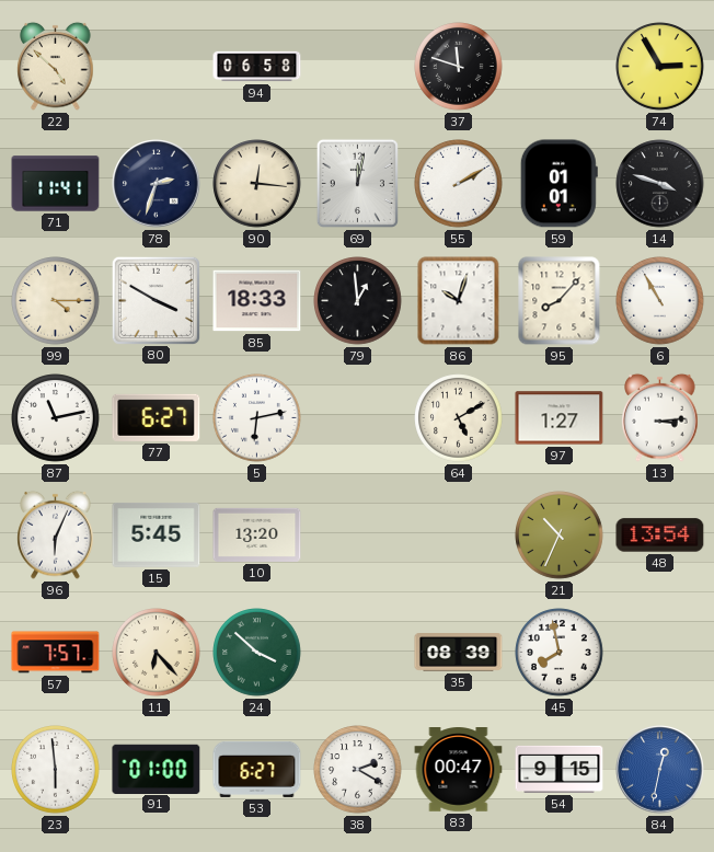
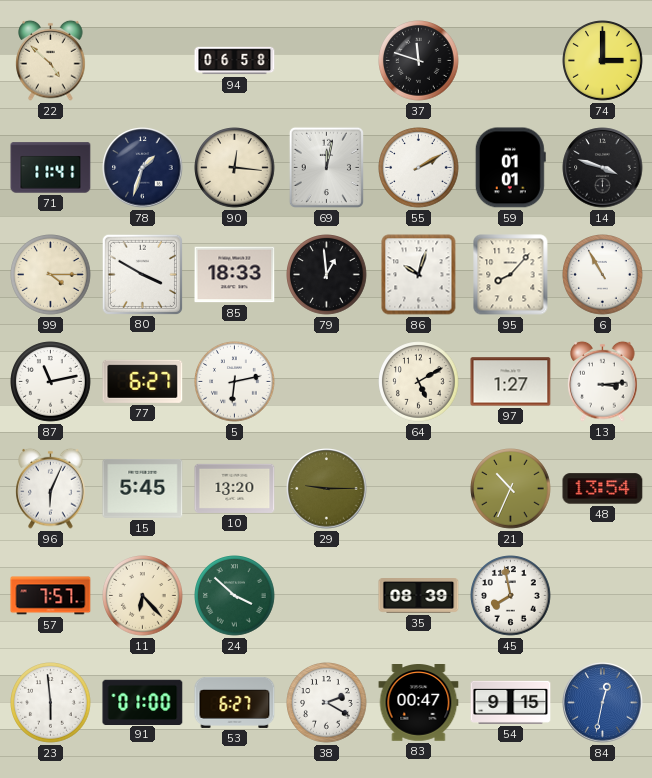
74: 2:55 -> 3:00
78: 2:33 -> 1:33
29: none -> 9:15
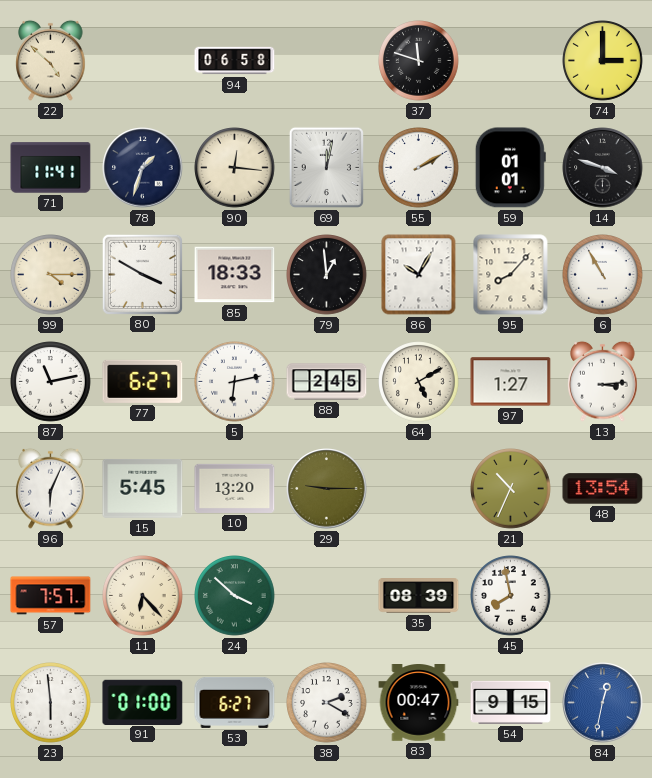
86: 10:03 -> 10:05
88: none -> 2:45
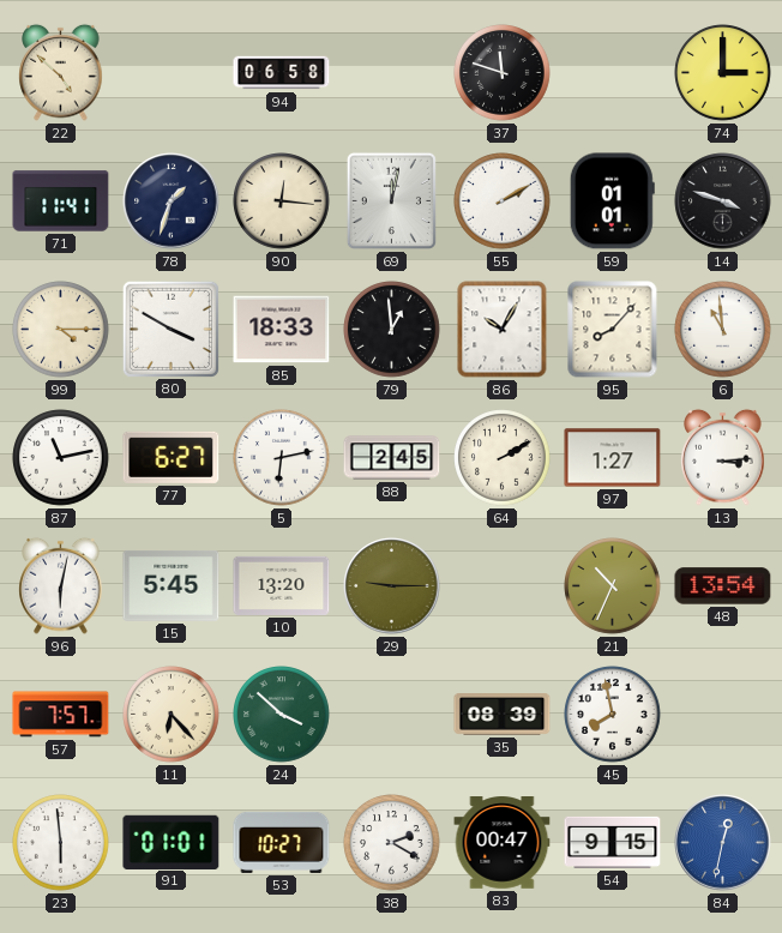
6: 10:55 -> 10:59
64: 5:10 -> 2:10
96: 6:04 -> 6:02
91: 01:00 -> 01:01
53: 6:27 -> 10:27
